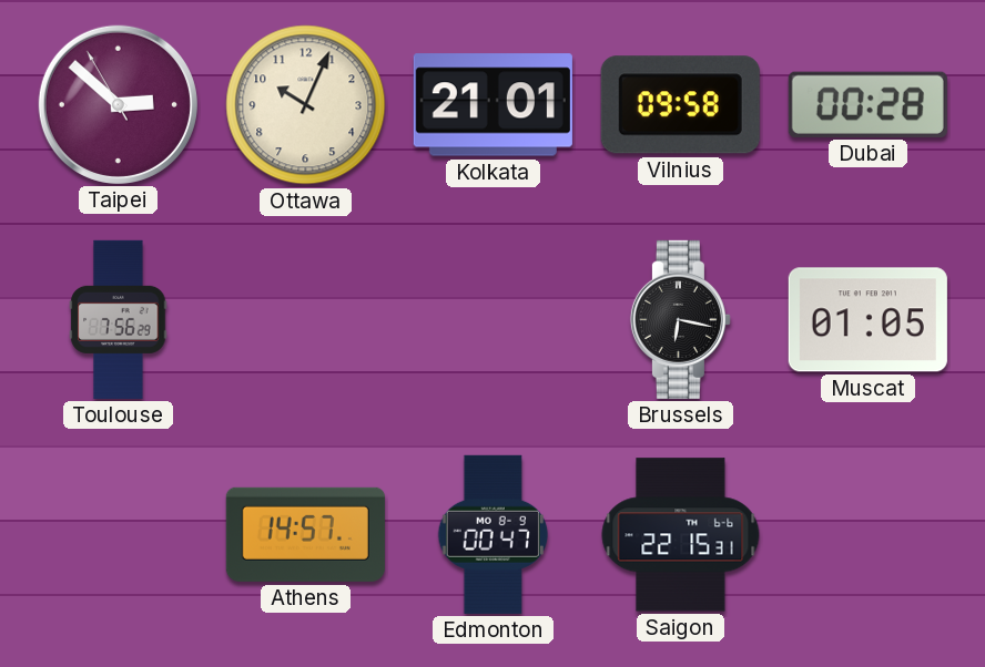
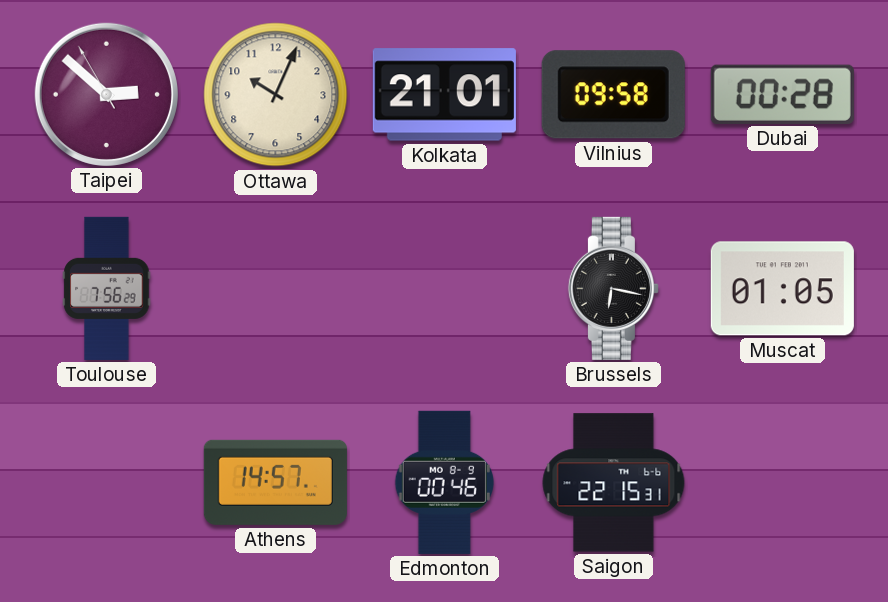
Edmonton: 00:47 -> 00:46
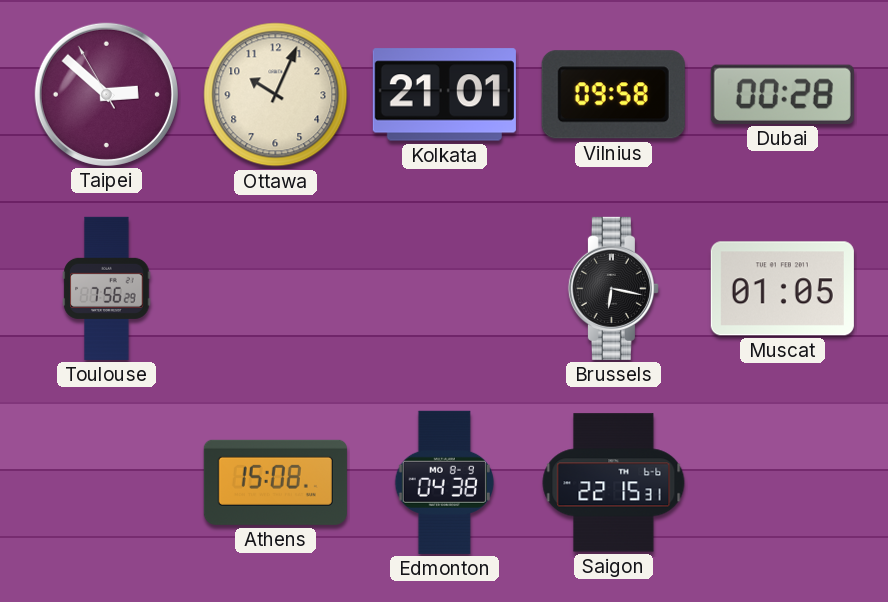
Athens: 14:57 -> 15:08
Edmonton: 00:46 -> 04:38
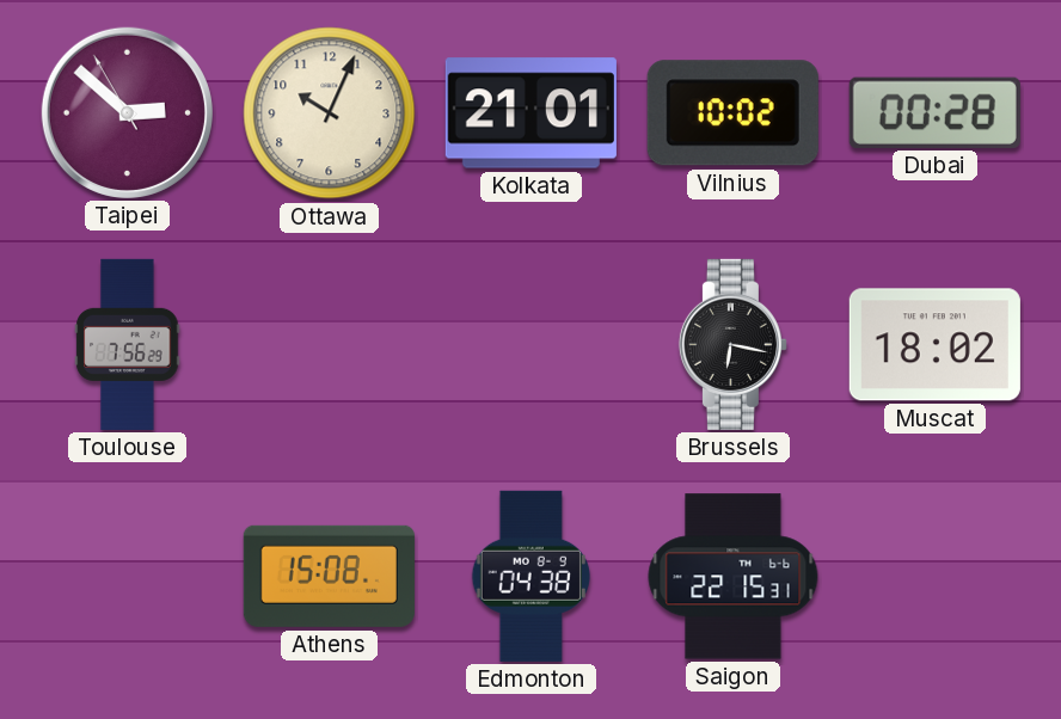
Vilnius: 09:58 -> 10:02
Muscat: 01:05 -> 18:02
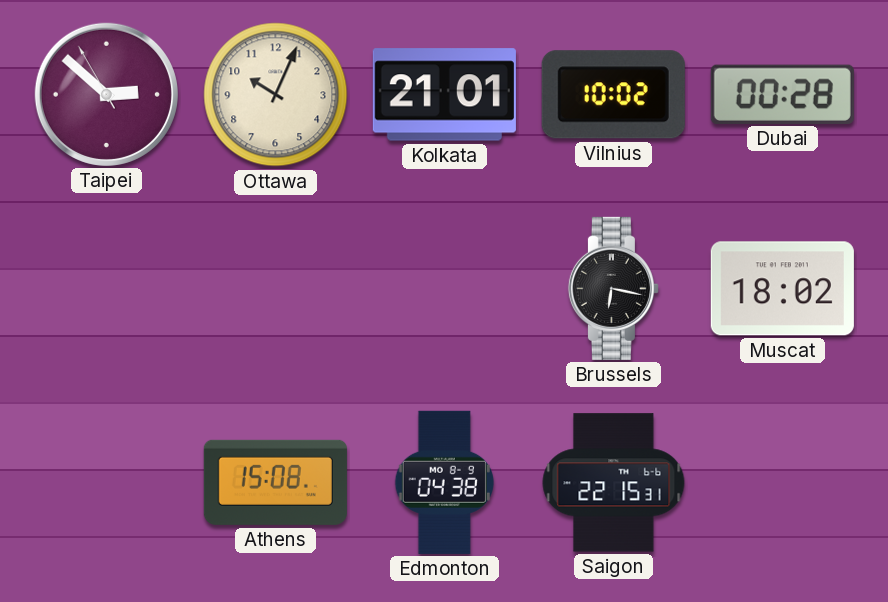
Toulouse: 7:56 -> none
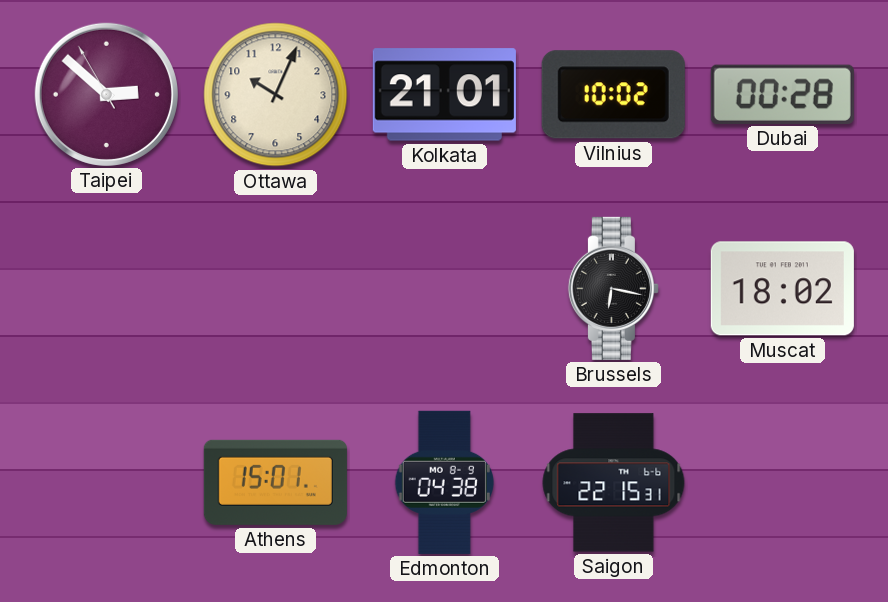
Athens: 15:08 -> 15:01
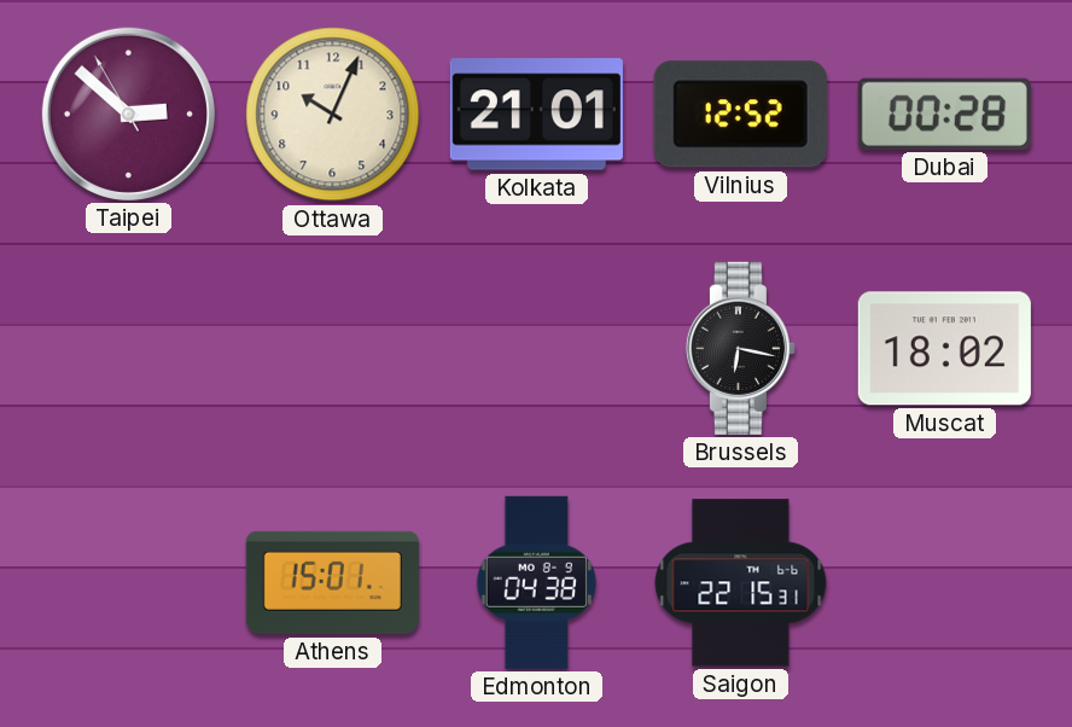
Vilnius: 10:02 -> 12:52
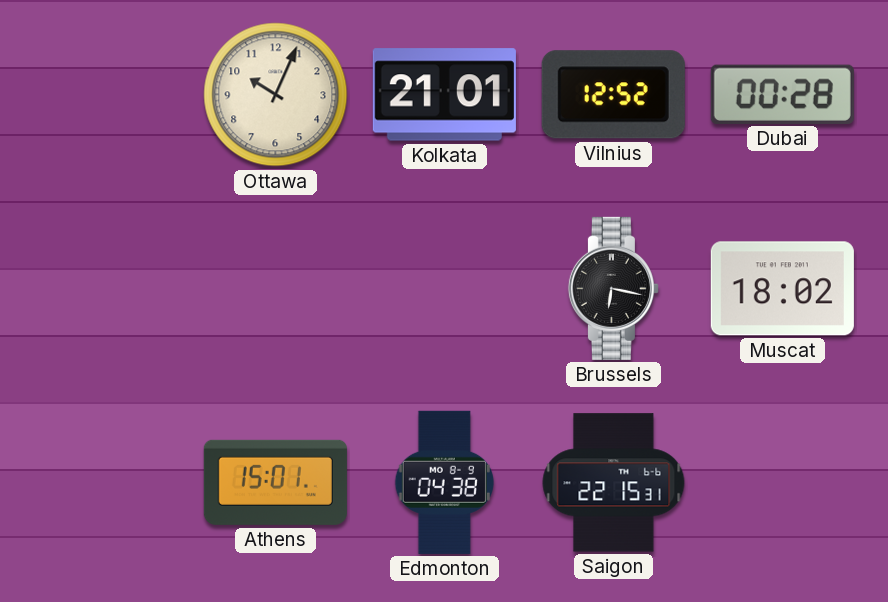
Taipei: 2:51 -> none
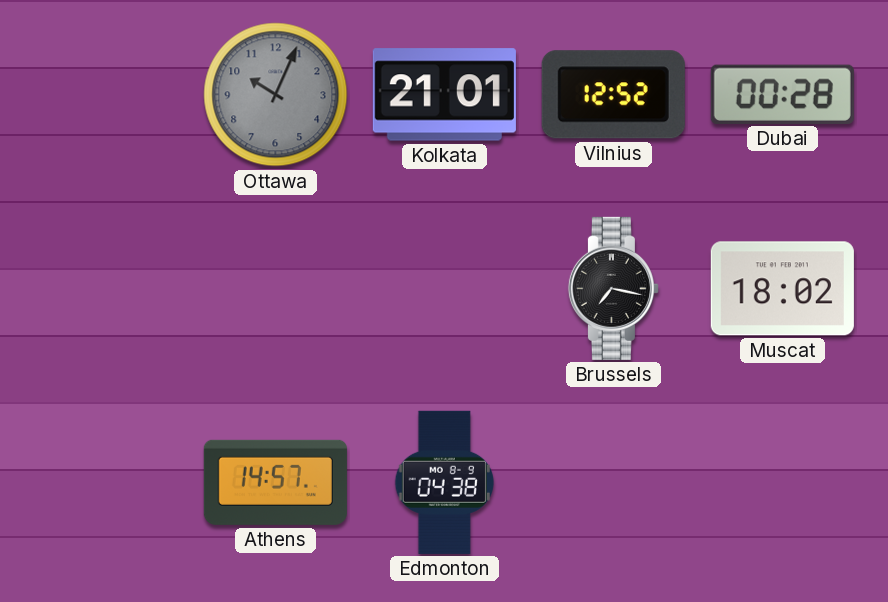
Ottawa dial: cream -> grey
Brussels: 6:17 -> 7:17
Athens: 15:01 -> 14:57
Saigon: 22:15 -> none
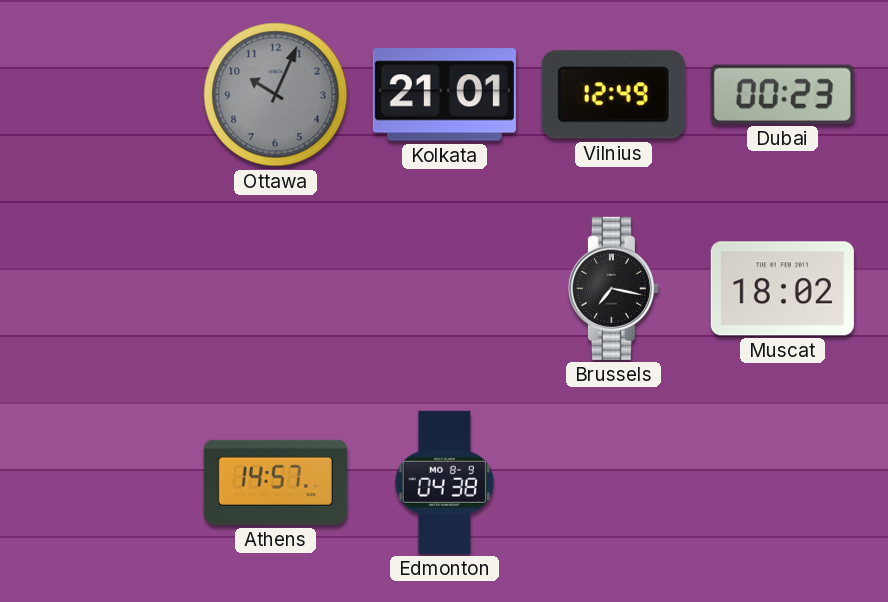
Vilnius: 12:52 -> 12:49
Dubai: 00:28 -> 00:23
